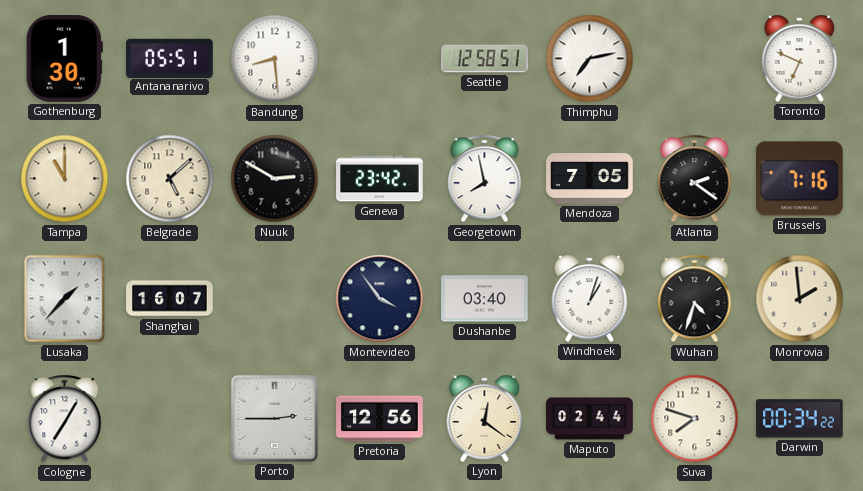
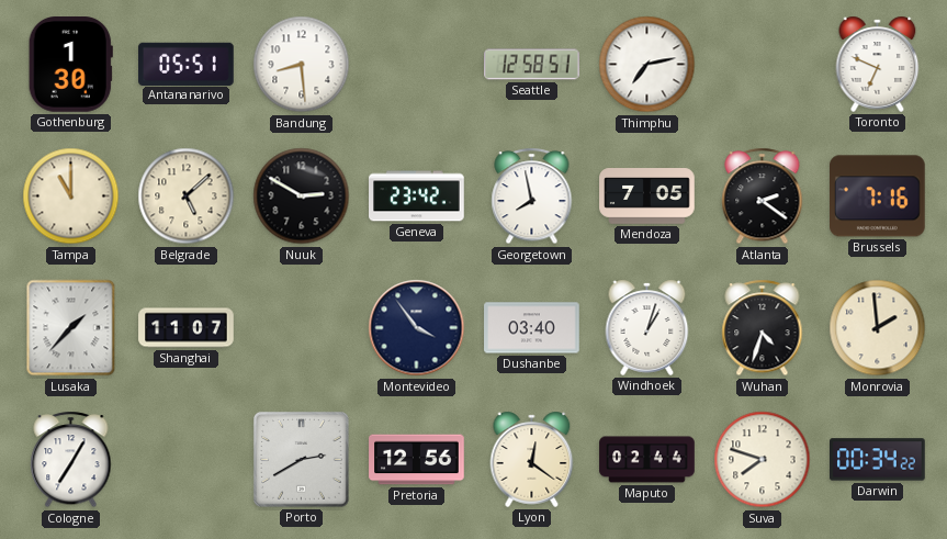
Shanghai: 16:07 -> 11:07
Porto: 2:45 -> 2:40
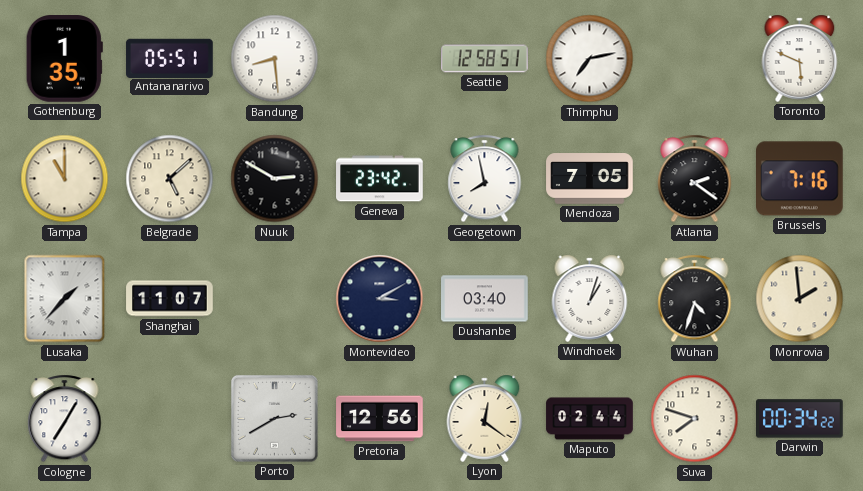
Gothenburg: 1:30 -> 1:35
Toronto: 6:49 -> 5:49
Montevideo: 3:54 -> 3:10
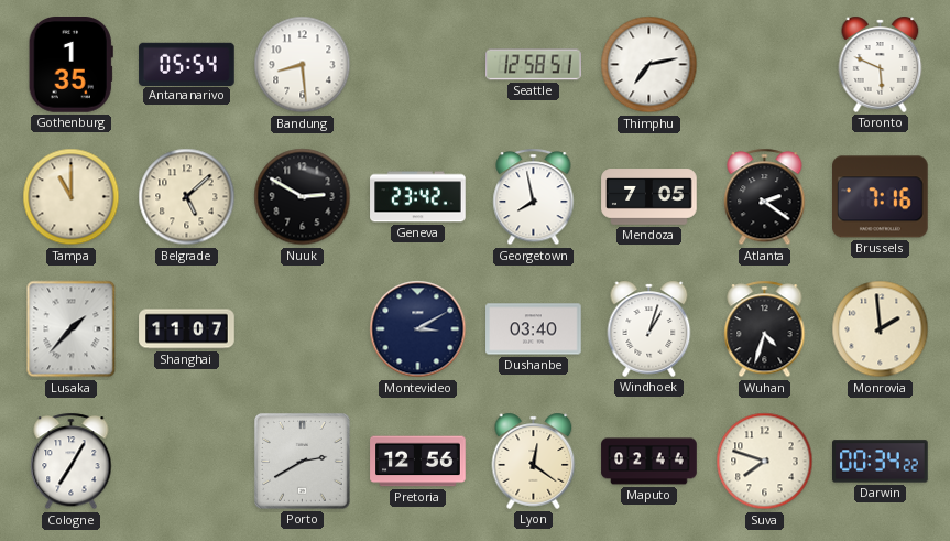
Antananarivo: 05:51 -> 05:54
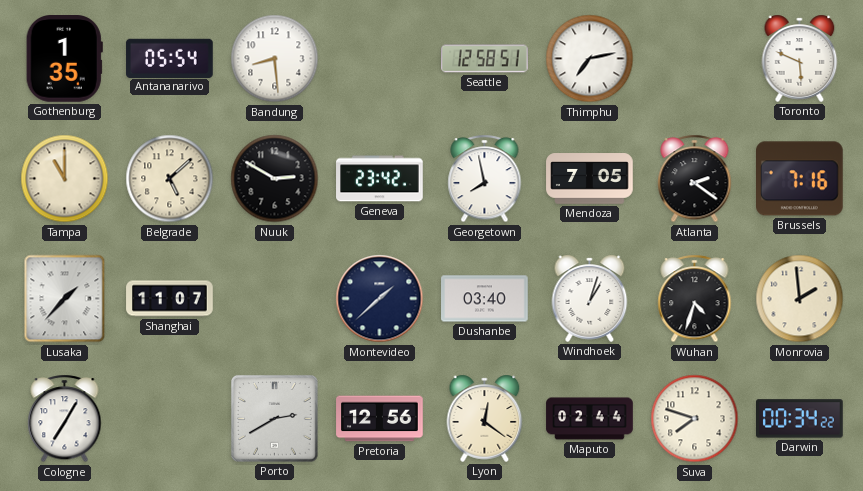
Montevideo: 3:10 -> 1:38
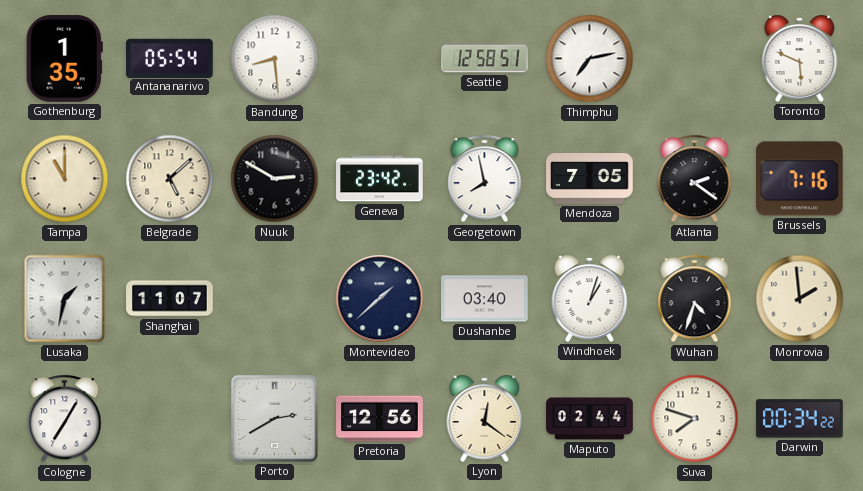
Lusaka: 1:37 -> 1:32
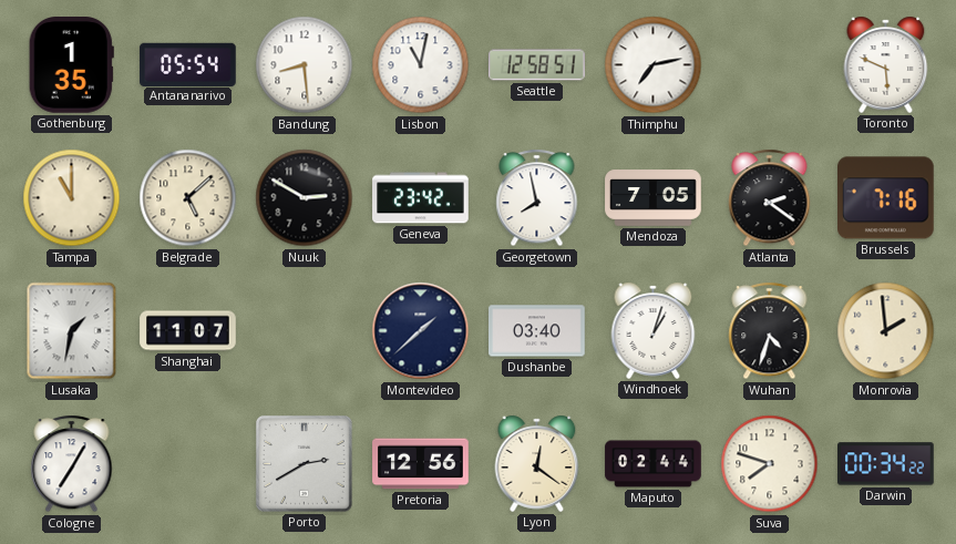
Lisbon: none -> 11:02
